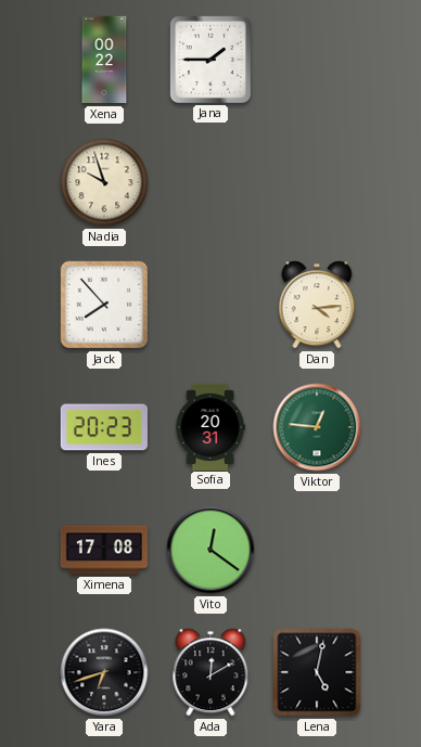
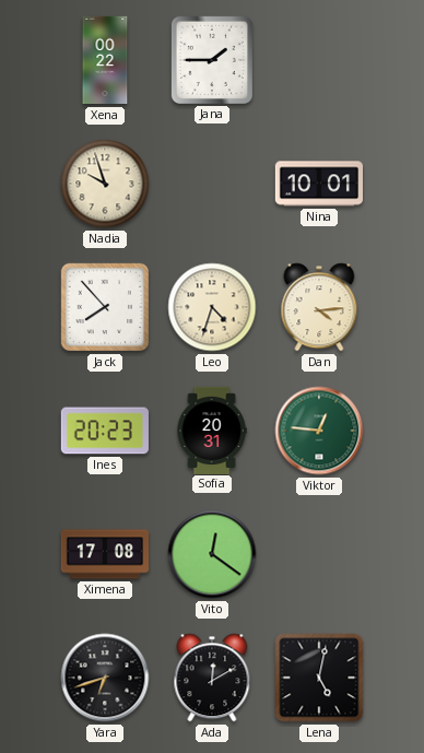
Nina: none -> 10:01
Leo: none -> 4:33
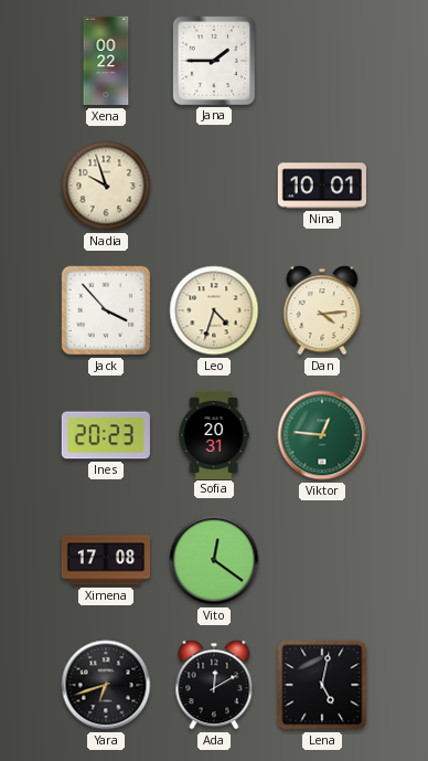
Jack: 7:53 -> 3:53
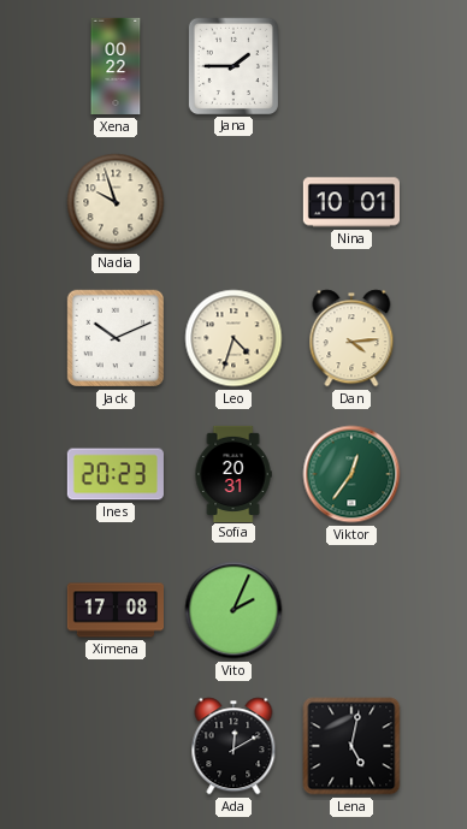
Jack: 3:53 -> 10:11
Viktor: 12:46 -> 12:36
Vito: 12:21 -> 2:04
Yara: 6:42 -> none
